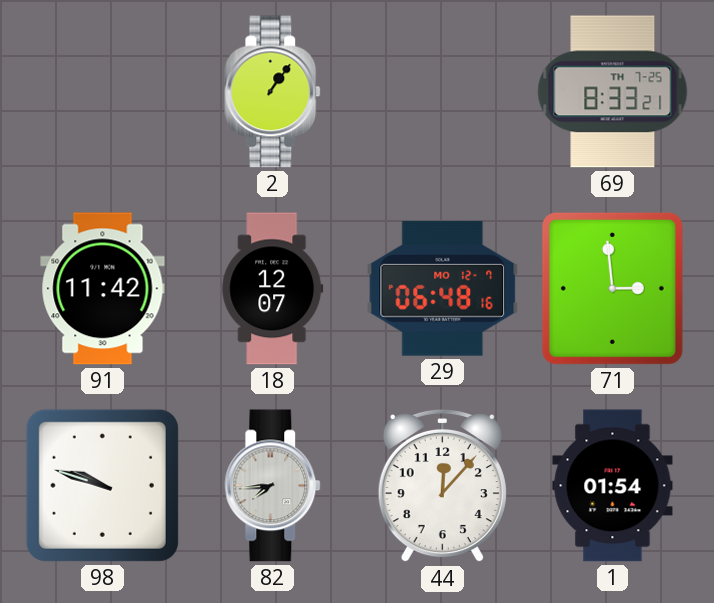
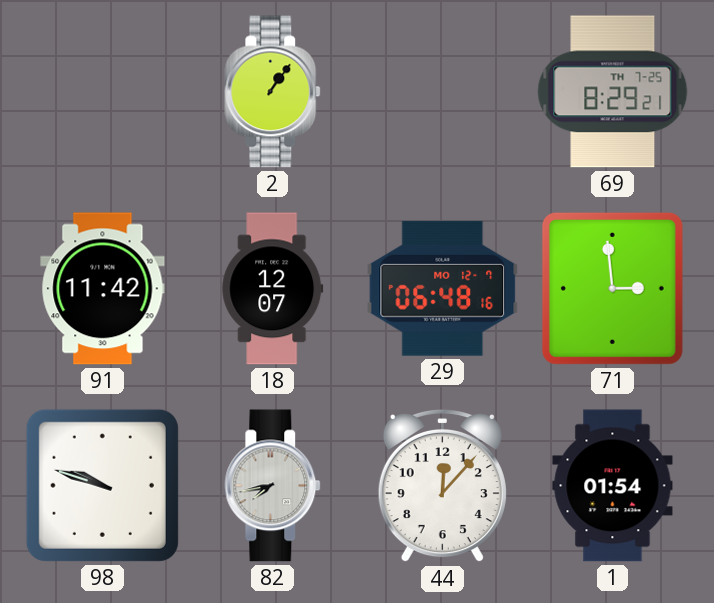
69: 8:33 -> 8:29
82: 7:44 -> 7:43
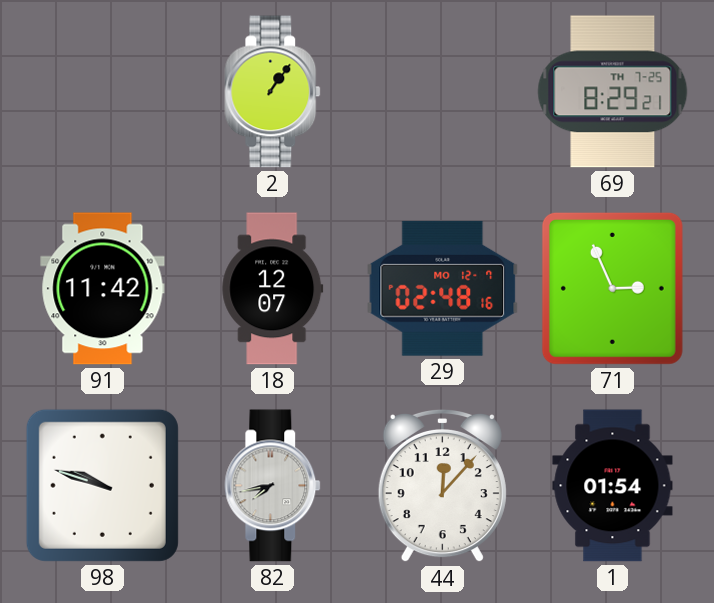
29: 06:48 -> 02:48
71: 2:59 -> 2:56
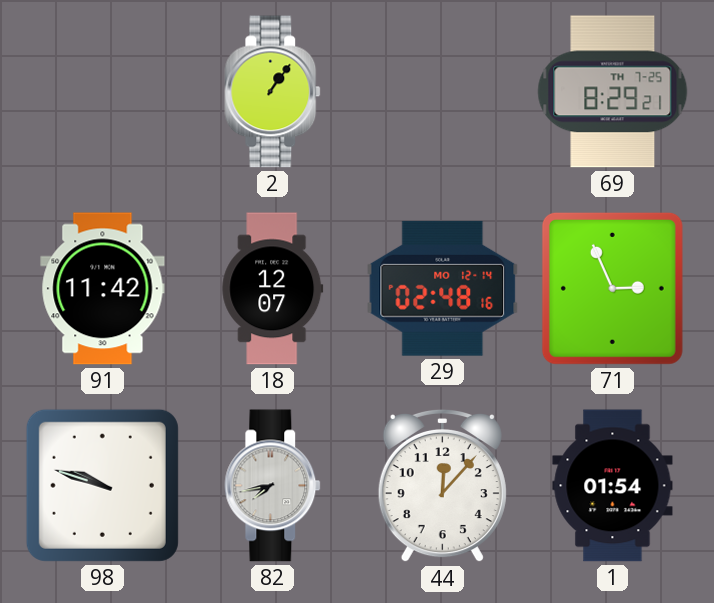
29 date: MO 12-7 -> MO 12-14
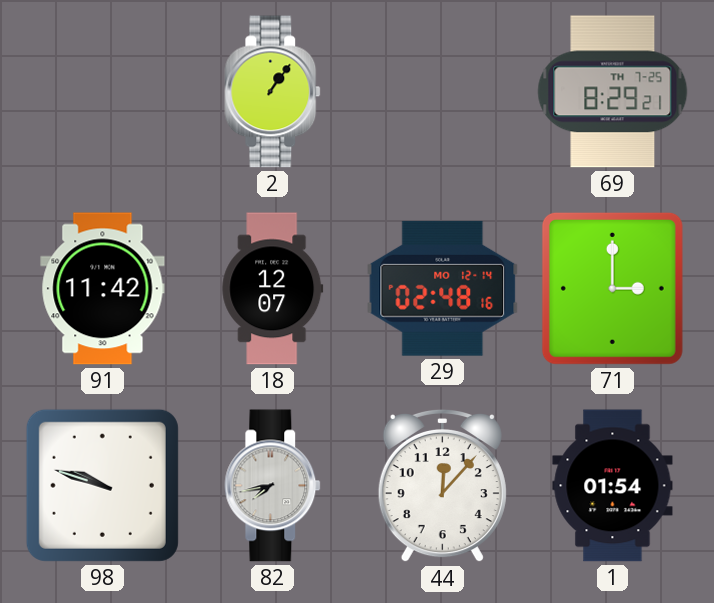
71: 2:56 -> 3:00
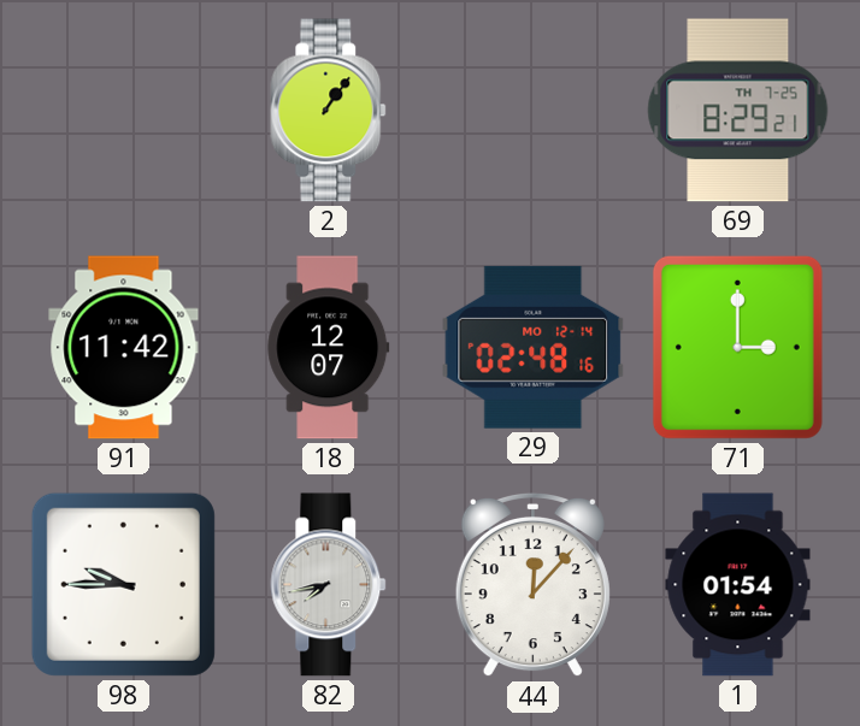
98: 9:48 -> 9:45
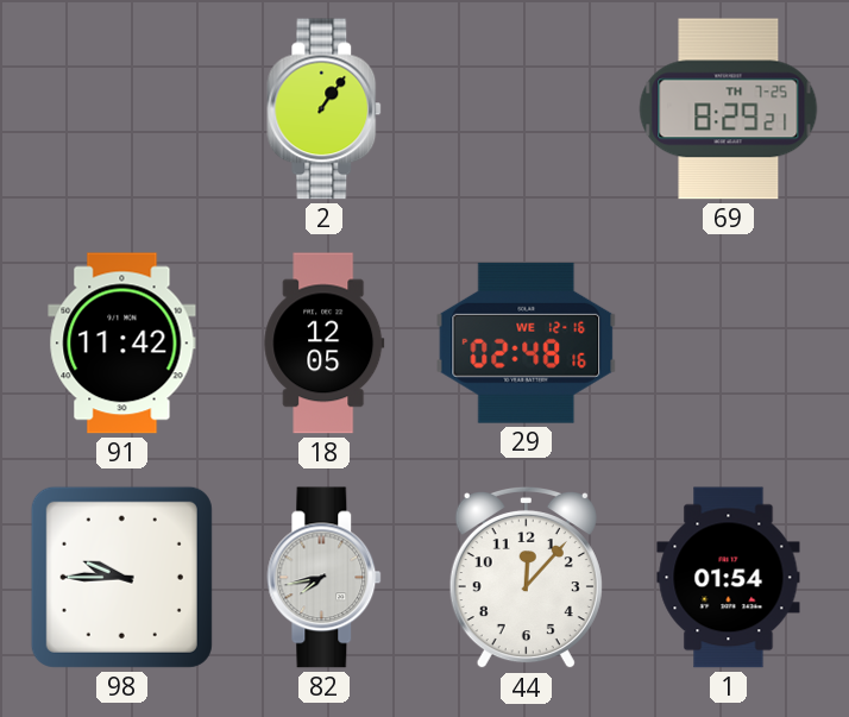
18: 12:07 -> 12:05
29 date: MO 12-14 -> WE 12-16
71: 3:00 -> none
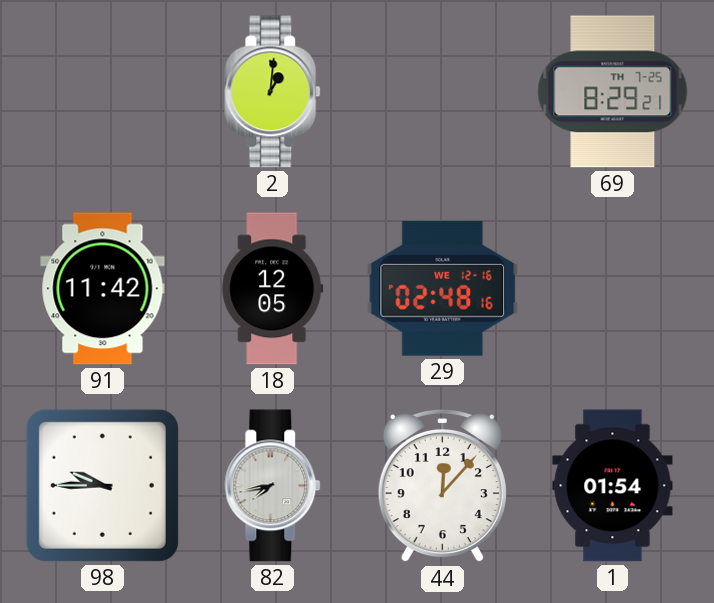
2: 1:06 -> 1:01
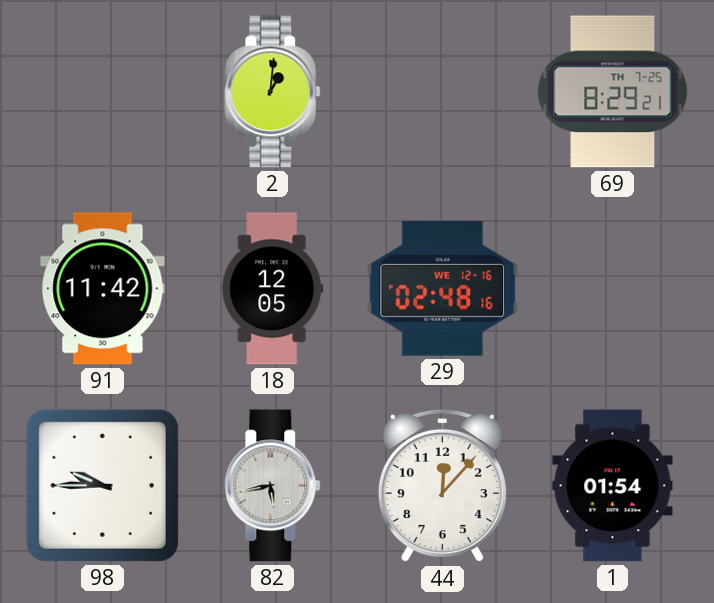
82: 7:43 -> 5:43
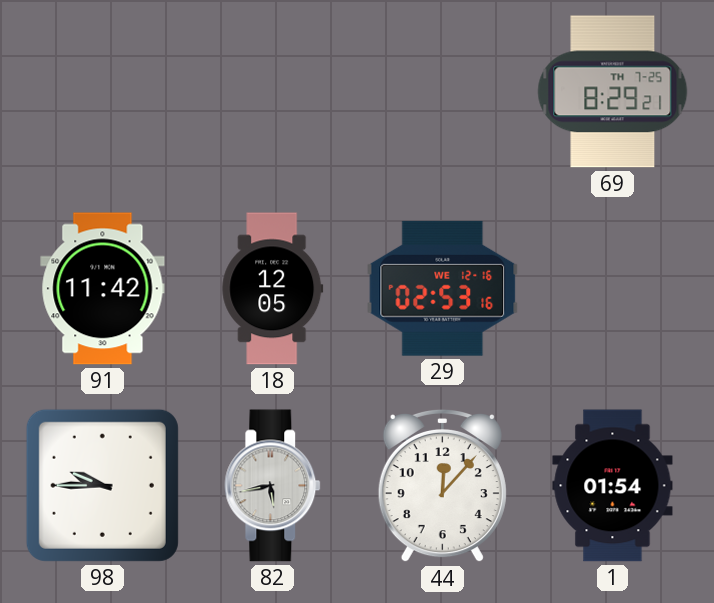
2: 1:01 -> none
29: 02:48 -> 02:53
